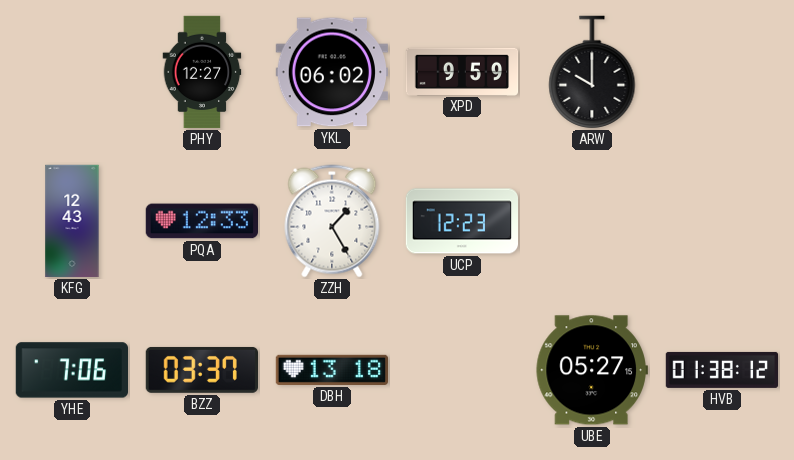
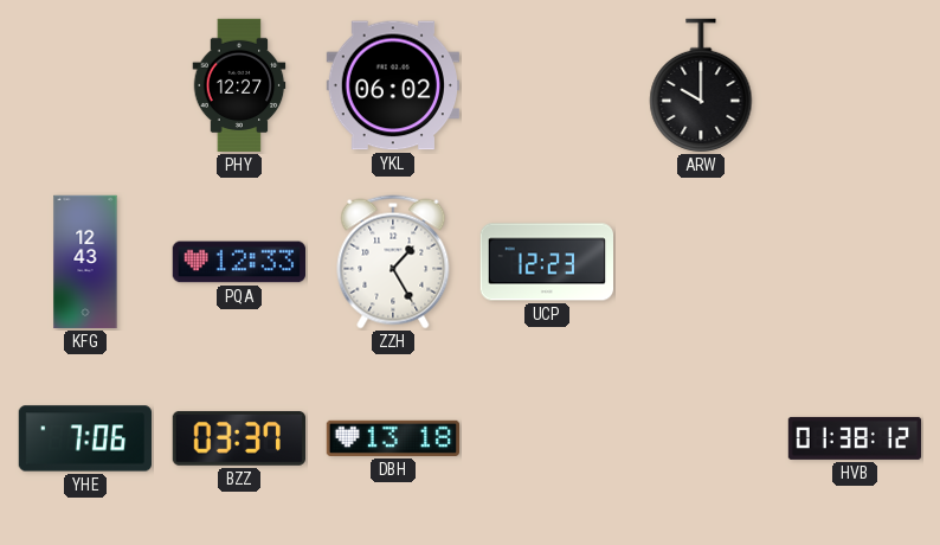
XPD: 9:59 -> none
UBE: 05:27 -> none
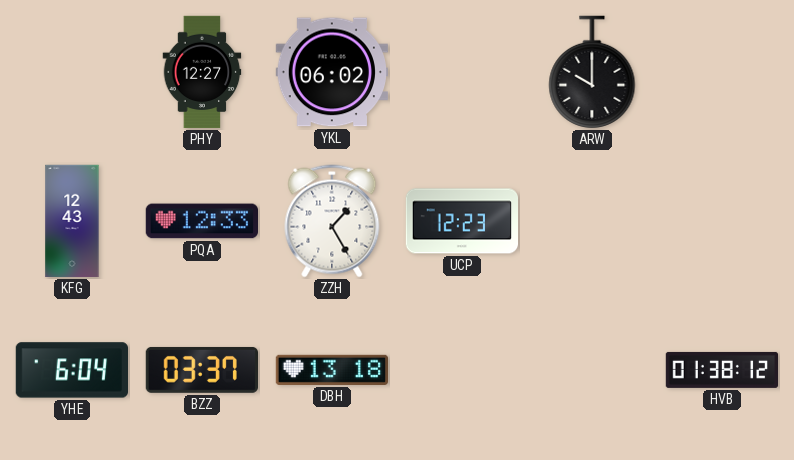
YHE: 7:06 -> 6:04
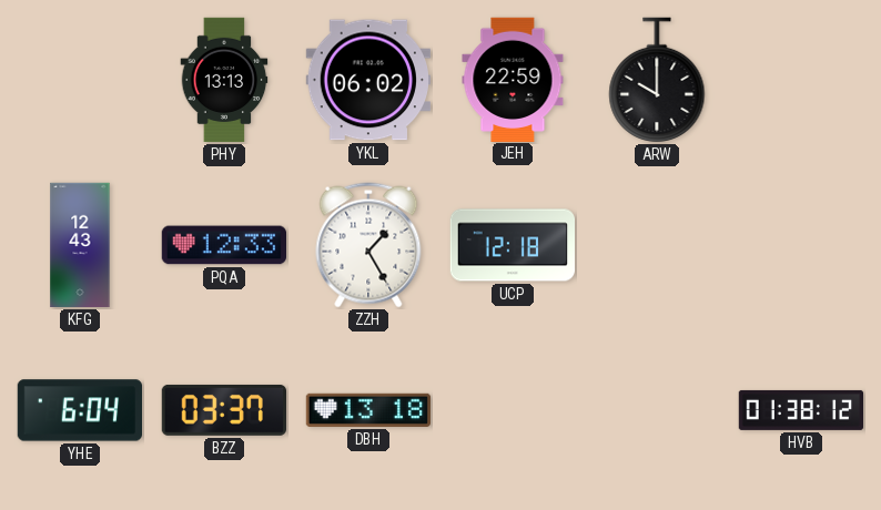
PHY: 12:27 -> 13:13
JEH: none -> 22:59
UCP: 12:23 -> 12:18
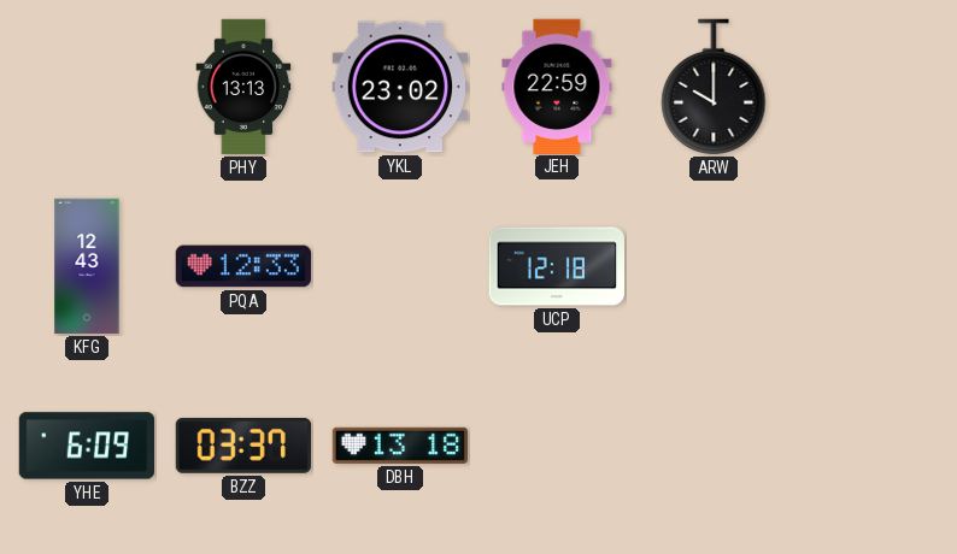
YKL: 06:02 -> 23:02
ZZH: 1:25 -> none
YHE: 6:04 -> 6:09
HVB: 01:38 -> none
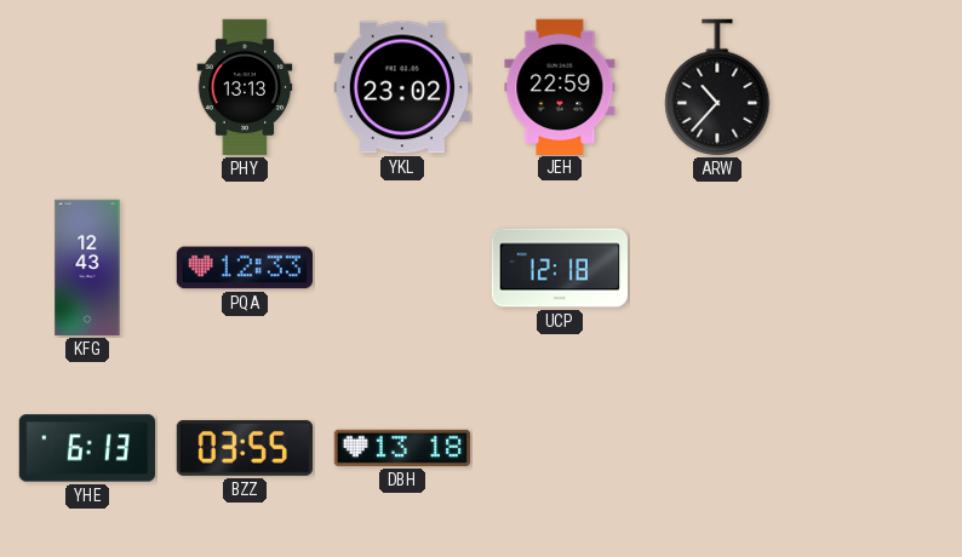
ARW: 10:00 -> 10:37
YHE: 6:09 -> 6:13
BZZ: 03:37 -> 03:55
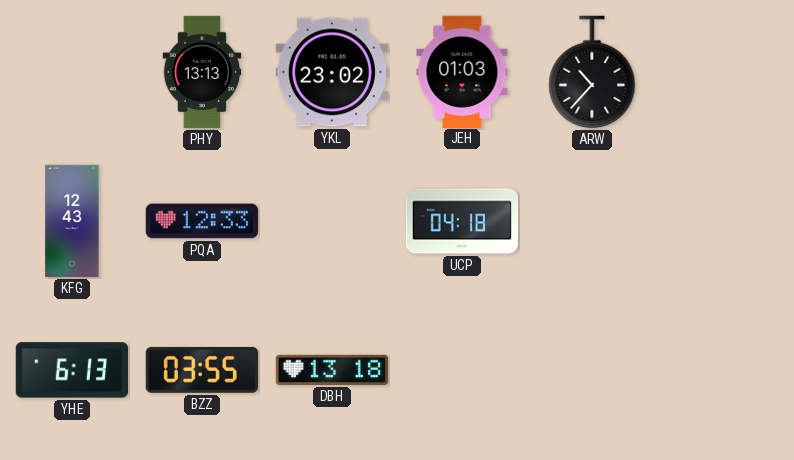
JEH: 22:59 -> 01:03
UCP: 12:18 -> 04:18
